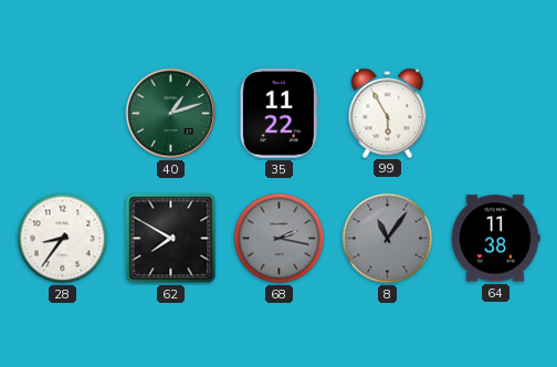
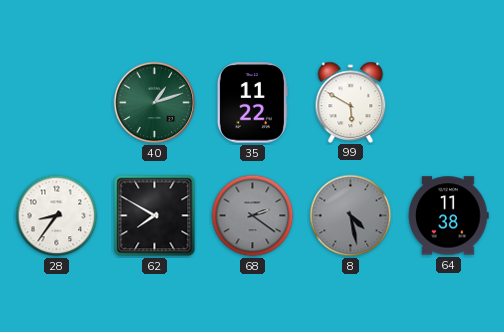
99: 5:55 -> 5:50
68: 2:17 -> 2:21
8: 11:06 -> 4:28
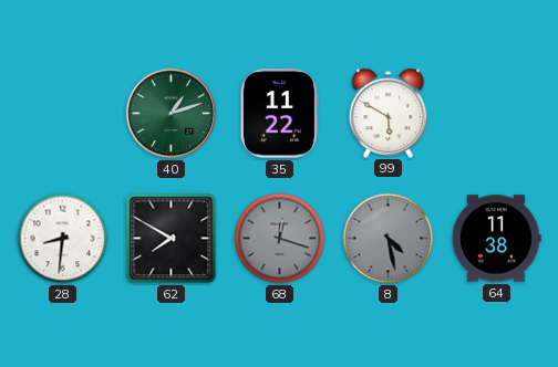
28: 8:36 -> 8:31
68: 2:21 -> 12:18
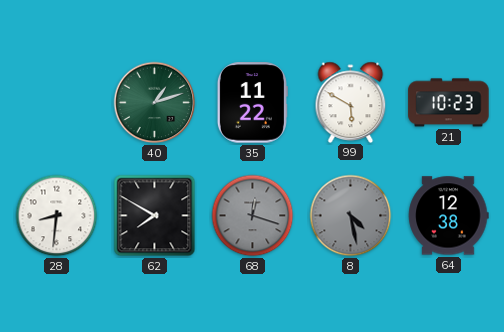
21: none -> 10:23
64: 11:38 -> 12:38
